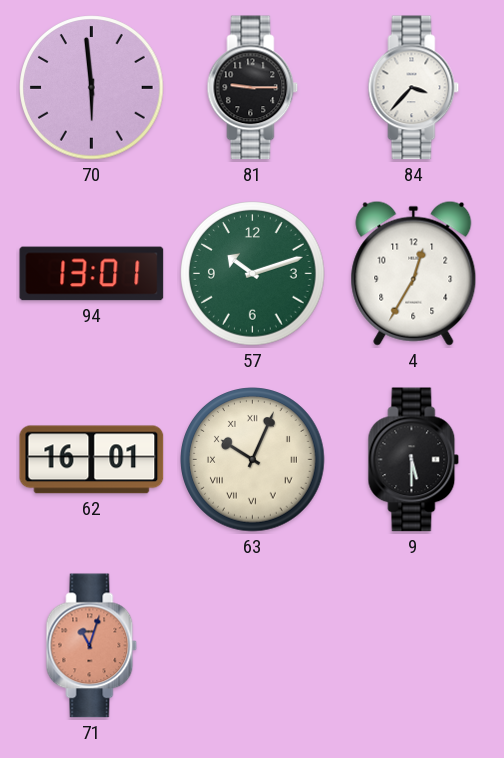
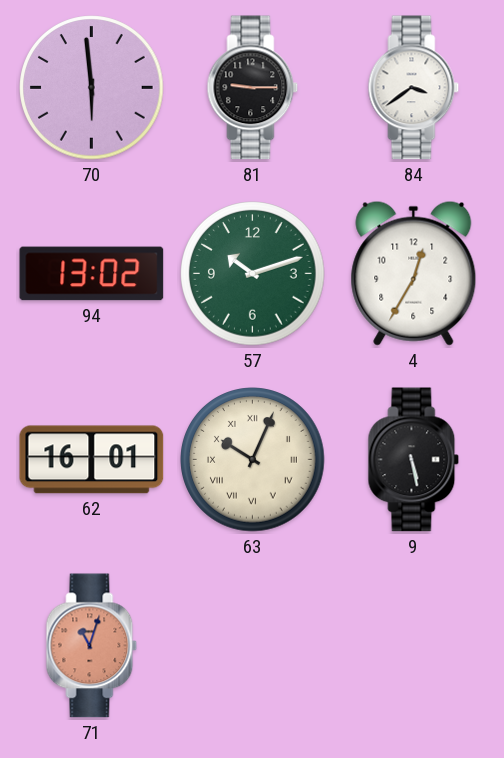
84: 3:37 -> 3:39
94: 13:01 -> 13:02
9: 5:30 -> 5:28
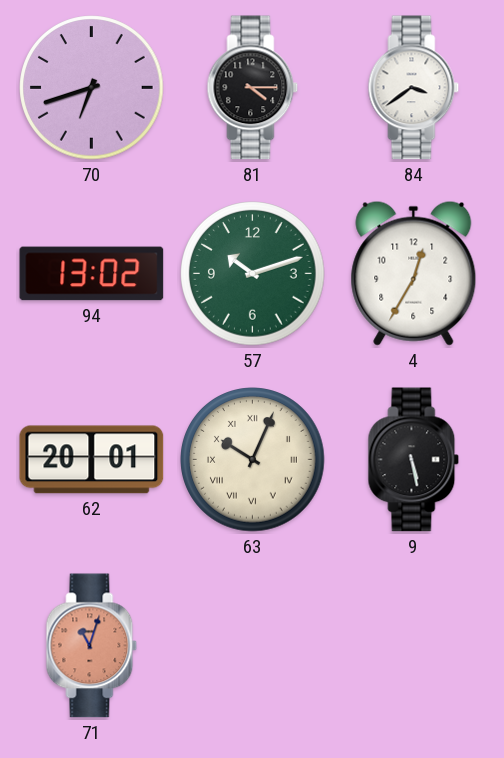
70: 5:59 -> 6:42
81: 9:15 -> 4:15
62: 16:01 -> 20:01
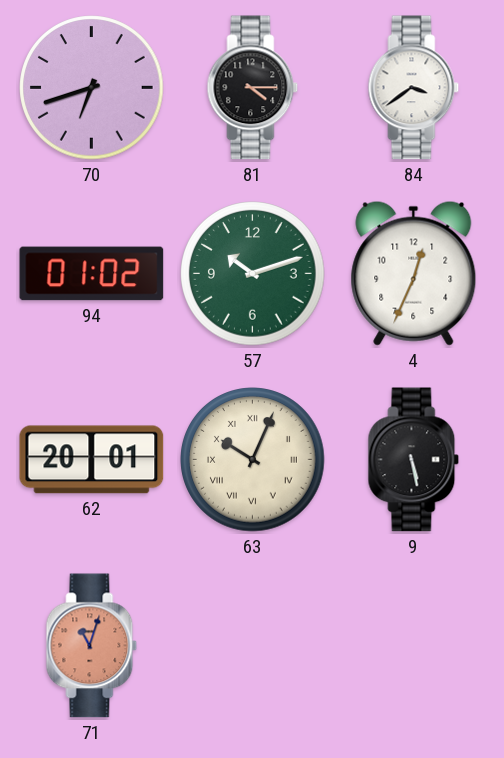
94: 13:02 -> 01:02
4: 12:35 -> 12:34
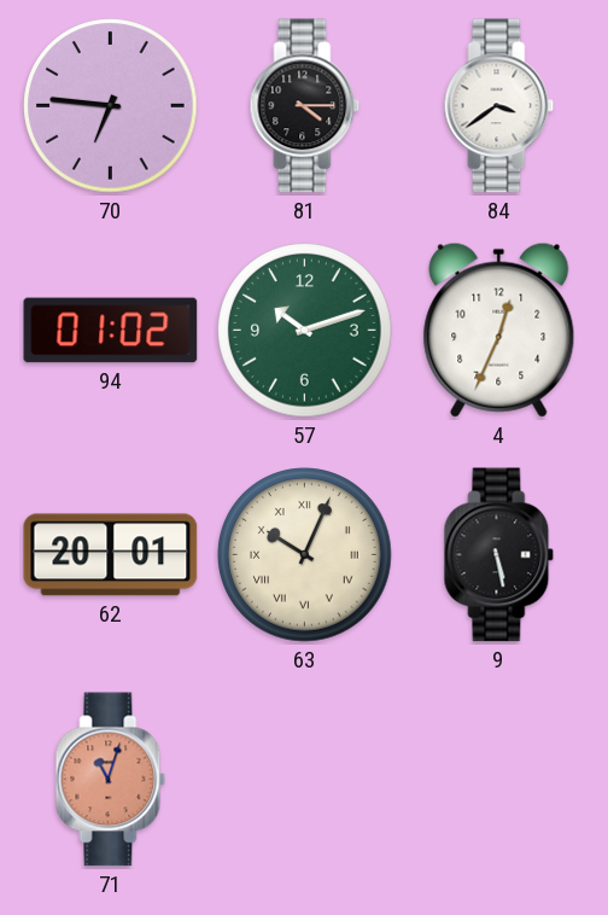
70: 6:42 -> 6:46
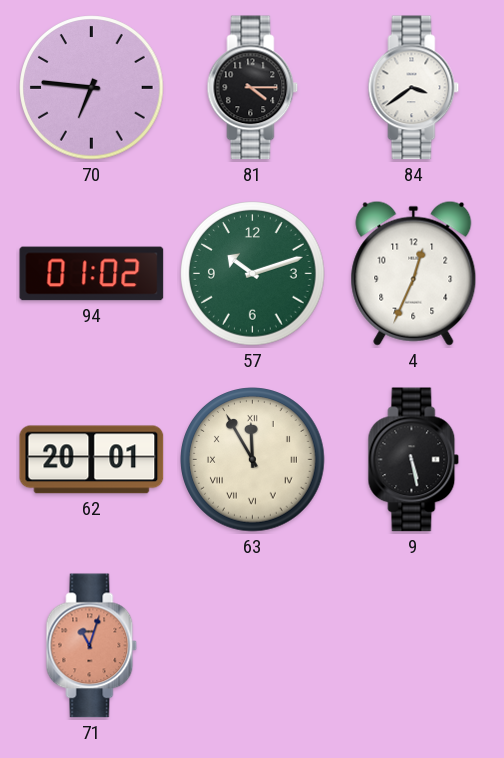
63: 10:04 -> 11:55
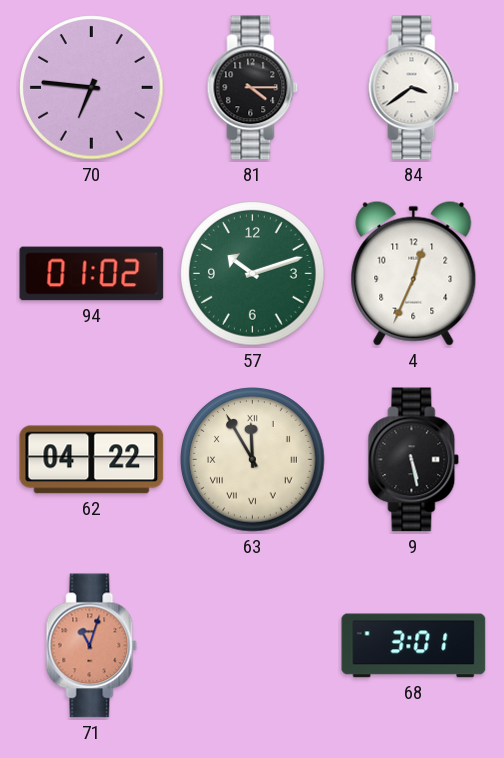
62: 20:01 -> 04:22
68: none -> 3:01
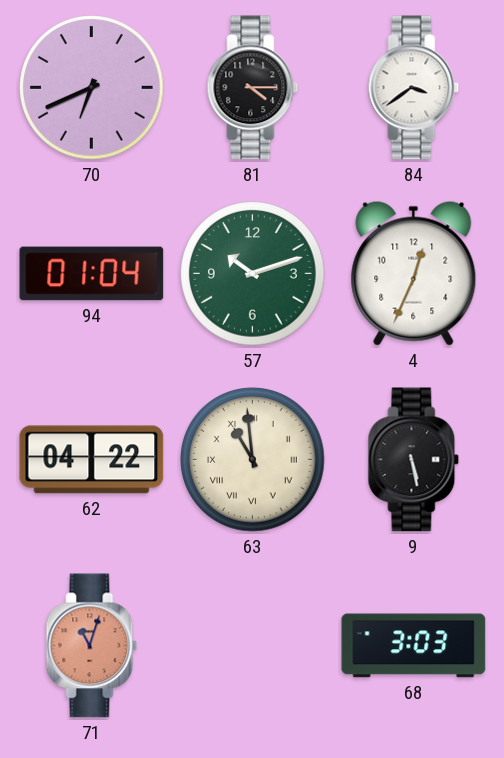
70: 6:46 -> 6:41
94: 01:02 -> 01:04
63: 11:55 -> 10:59
68: 3:01 -> 3:03
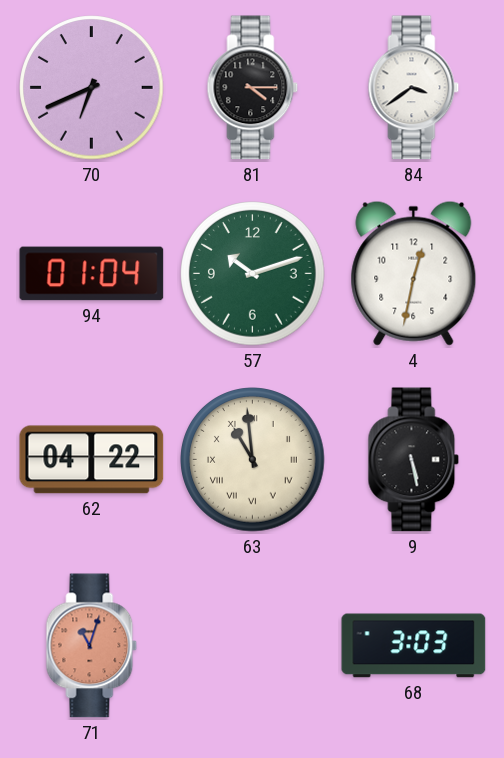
4: 12:34 -> 12:32
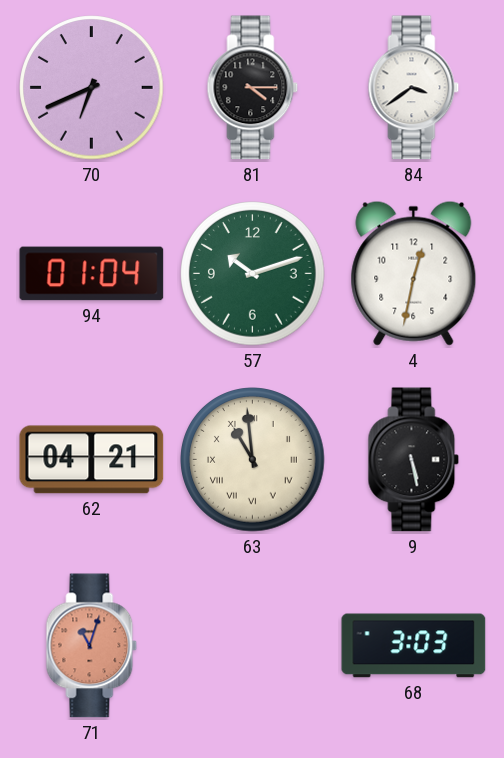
62: 04:22 -> 04:21
